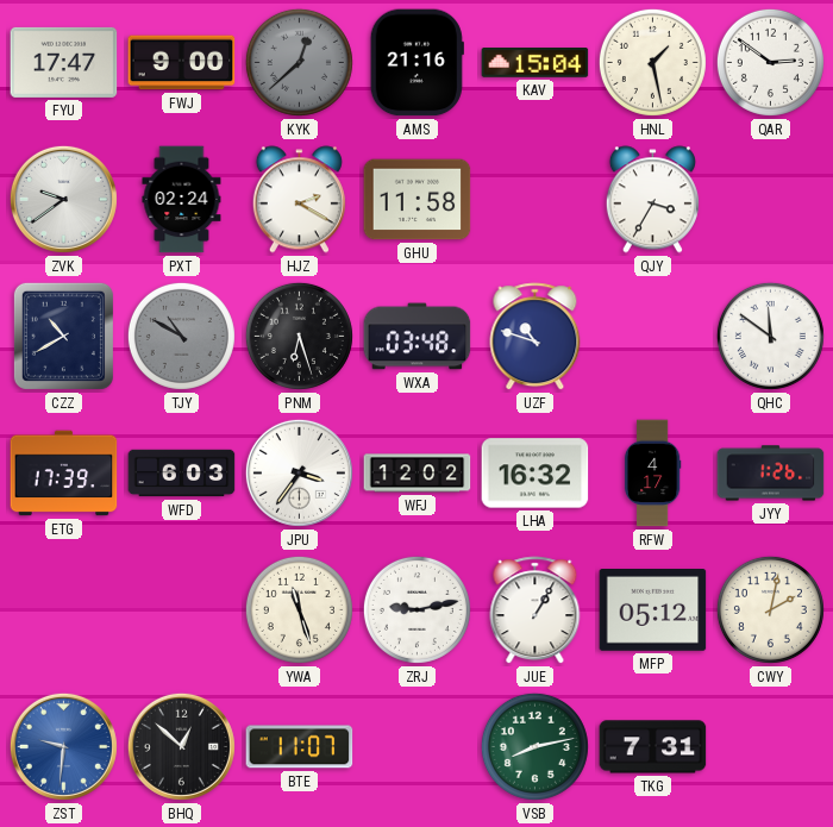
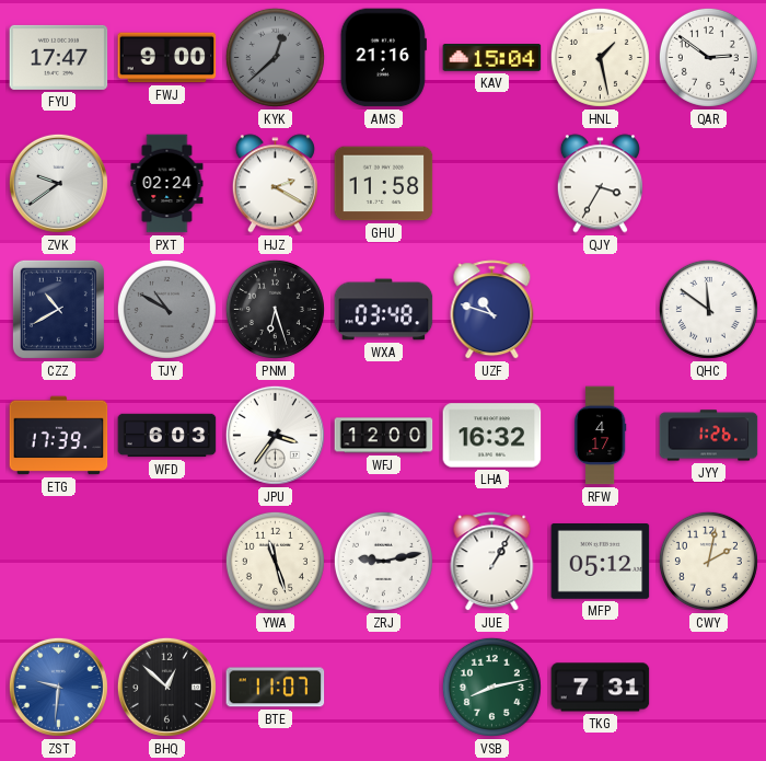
WFJ: 12:02 -> 12:00
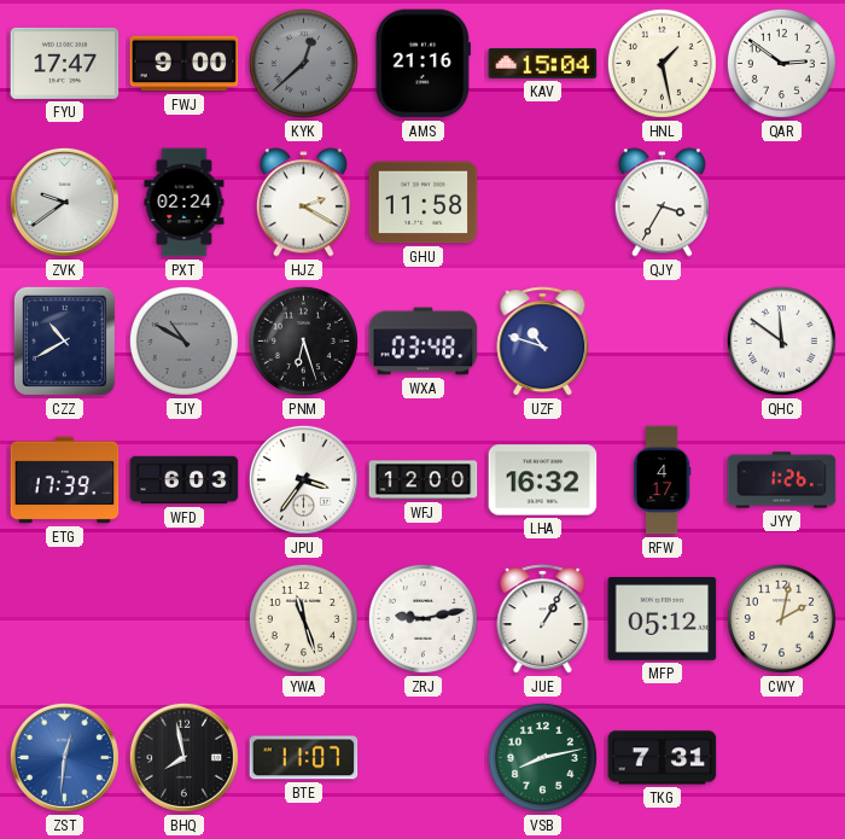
ZST: 9:31 -> 12:31
BHQ: 12:52 -> 7:58
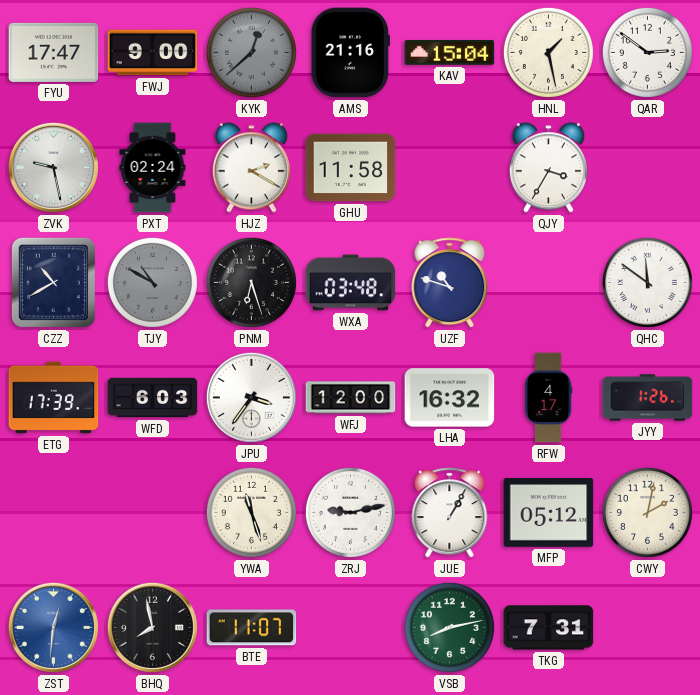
ZVK: 9:39 -> 9:28
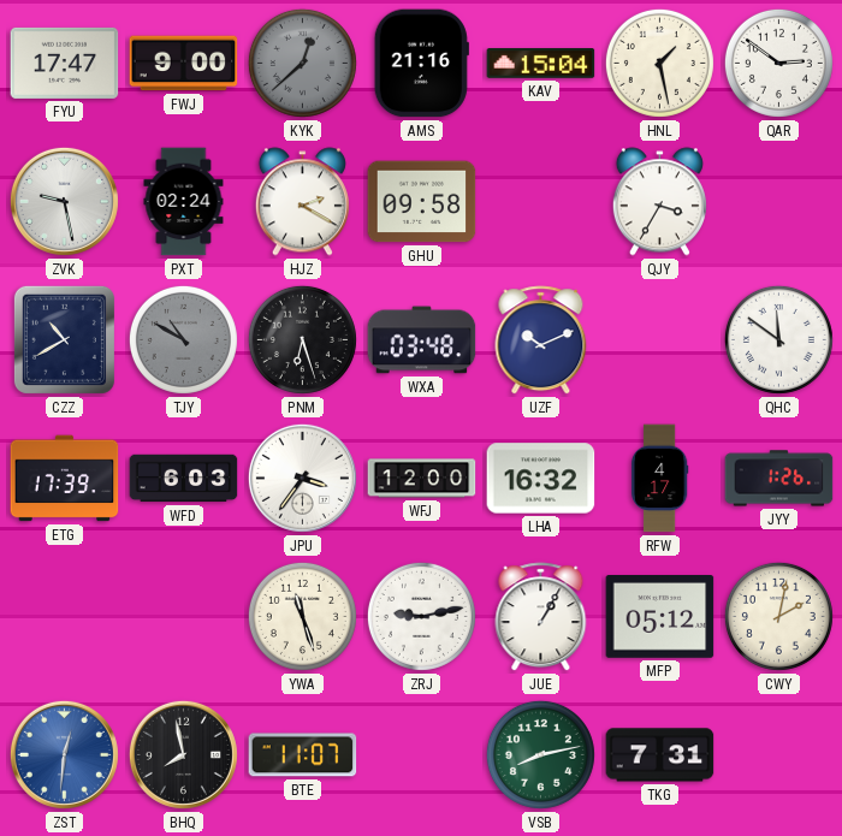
GHU: 11:58 -> 09:58
UZF: 10:48 -> 10:11
